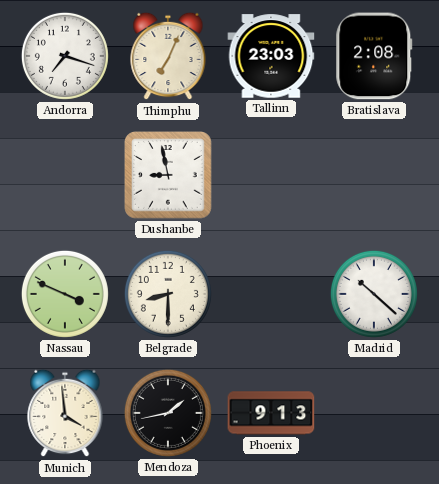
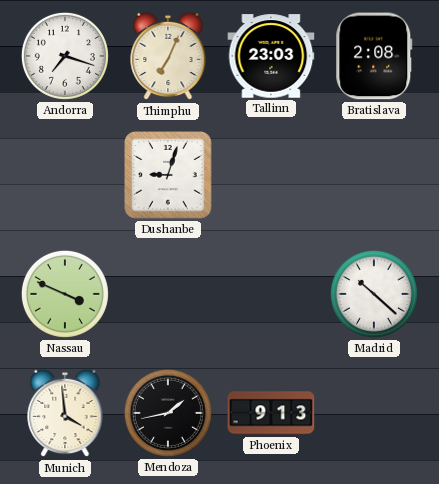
Dushanbe: 8:58 -> 9:03
Belgrade: 8:30 -> none
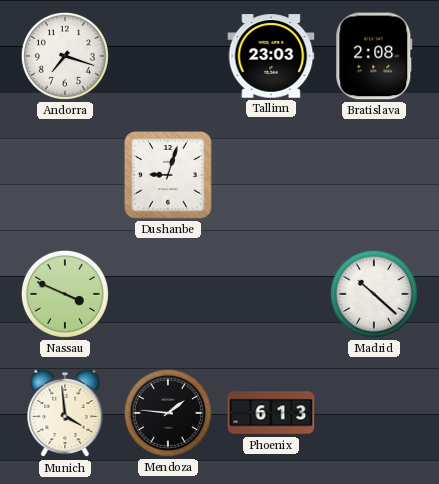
Thimphu: 7:04 -> none
Mendoza: 1:43 -> 1:46
Phoenix: 9:13 -> 6:13
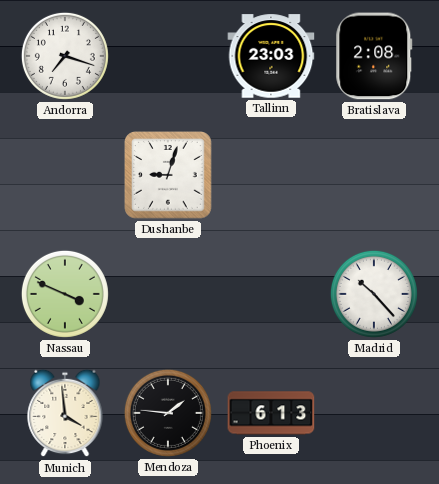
Madrid: 10:22 -> 10:23
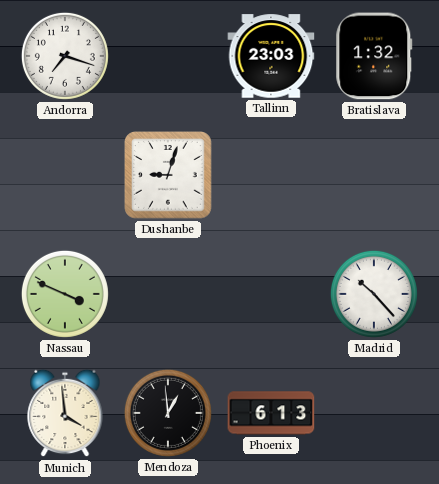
Bratislava: 2:08 -> 1:32
Mendoza: 1:46 -> 12:59
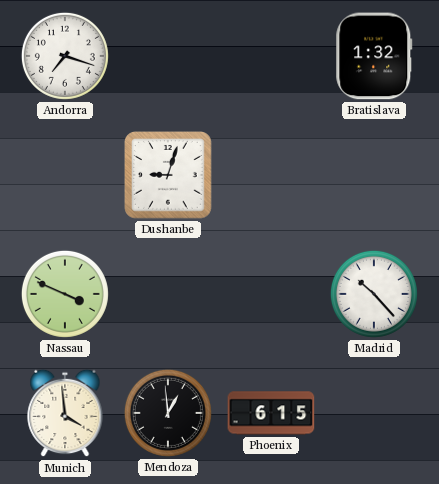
Tallinn: 23:03 -> none
Phoenix: 6:13 -> 6:15
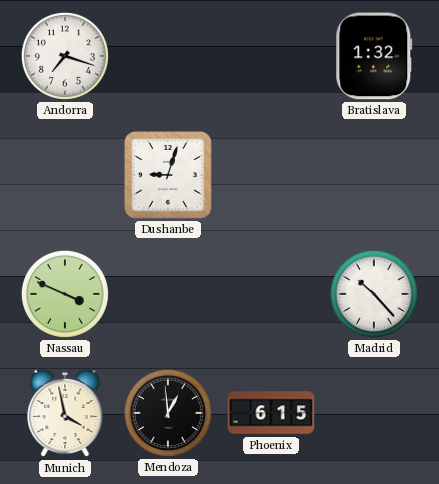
Munich: 3:59 -> 3:58
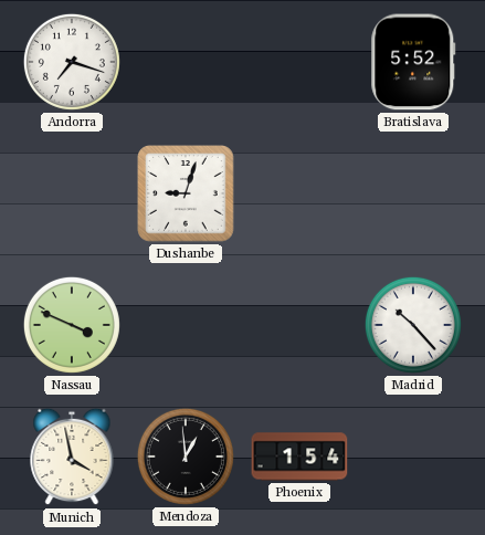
Bratislava: 1:32 -> 5:52
Phoenix: 6:15 -> 1:54
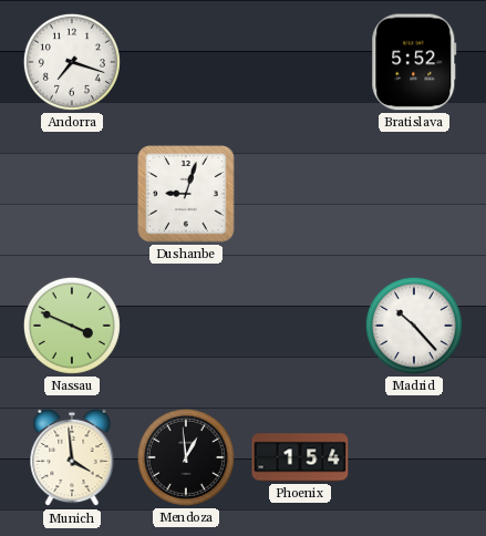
Munich: 3:58 -> 3:59
